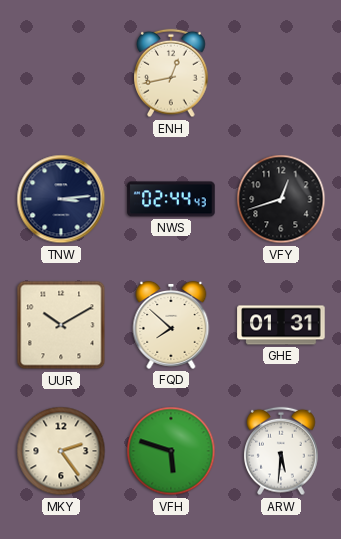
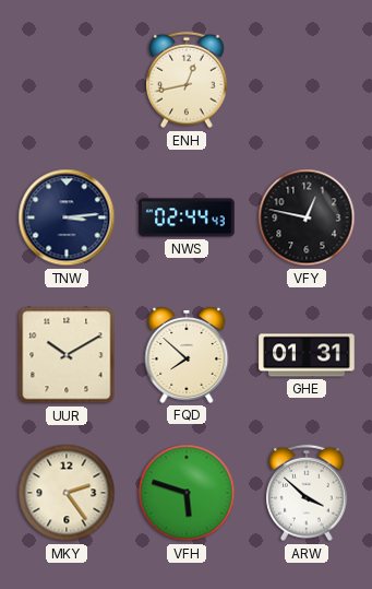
VFY: 12:42 -> 12:47
ARW: 5:31 -> 3:52
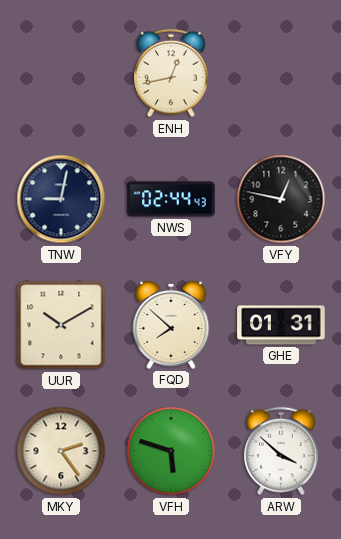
TNW: 3:14 -> 9:02
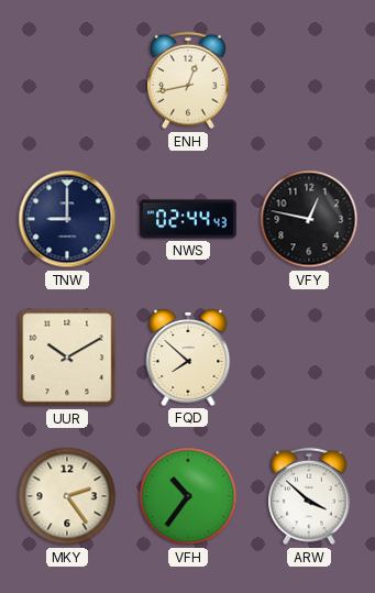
TNW: 9:02 -> 9:00
GHE: 01:31 -> none
VFH: 5:48 -> 10:36
